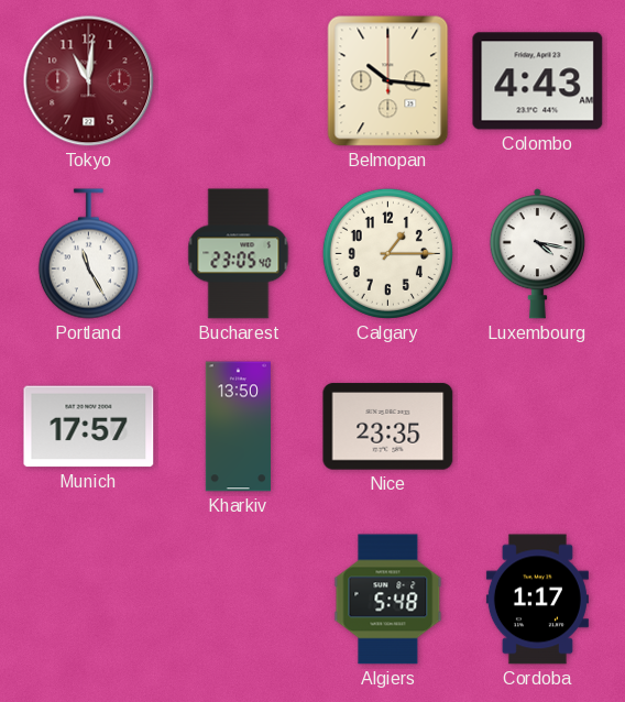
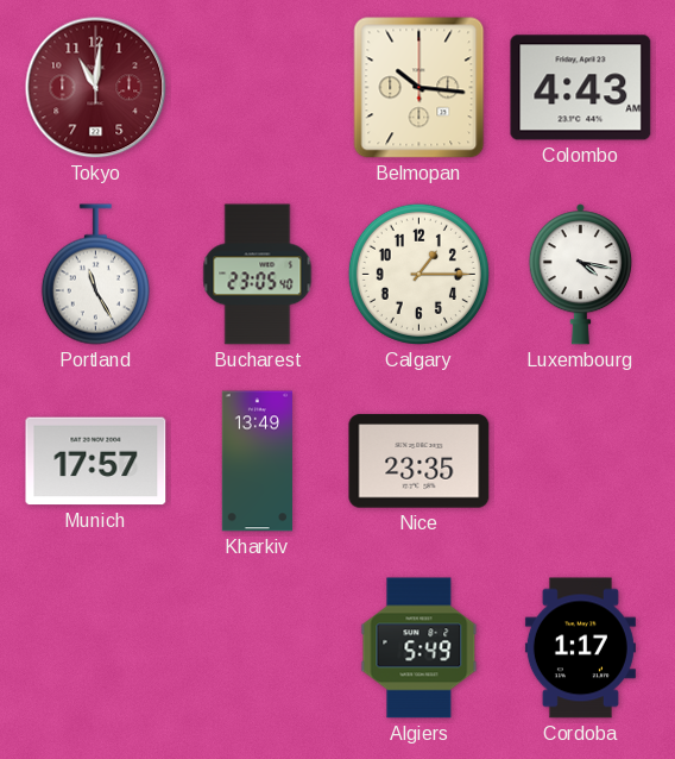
Kharkiv: 13:50 -> 13:49
Algiers: 5:48 -> 5:49
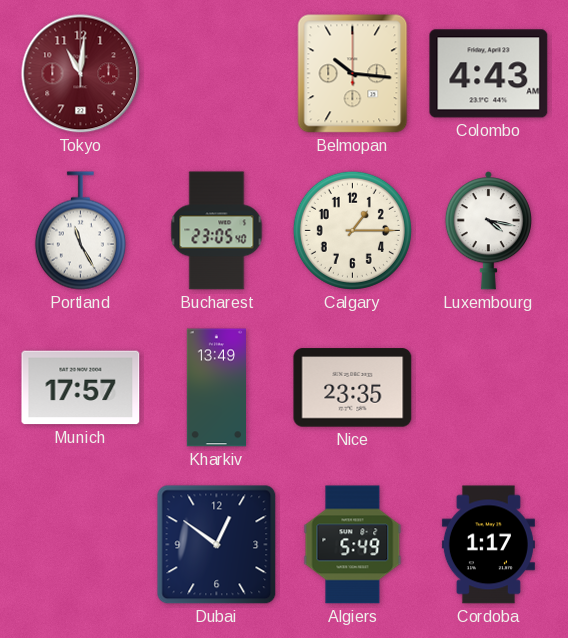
Dubai: none -> 12:51
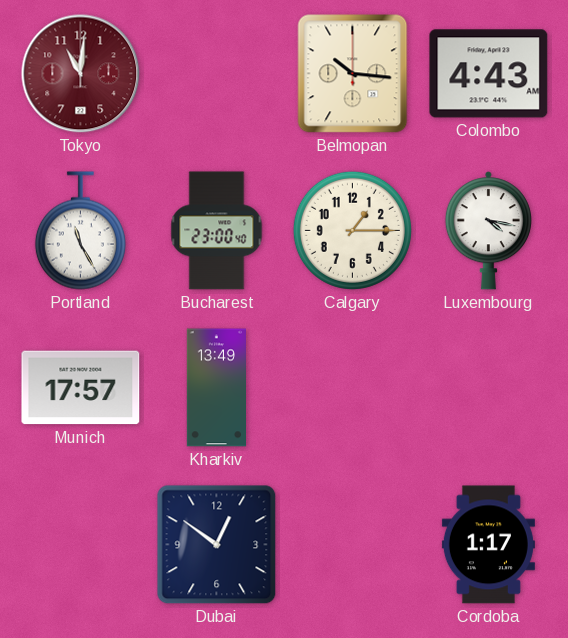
Bucharest: 23:05 -> 23:00
Nice: 23:35 -> none
Algiers: 5:49 -> none
